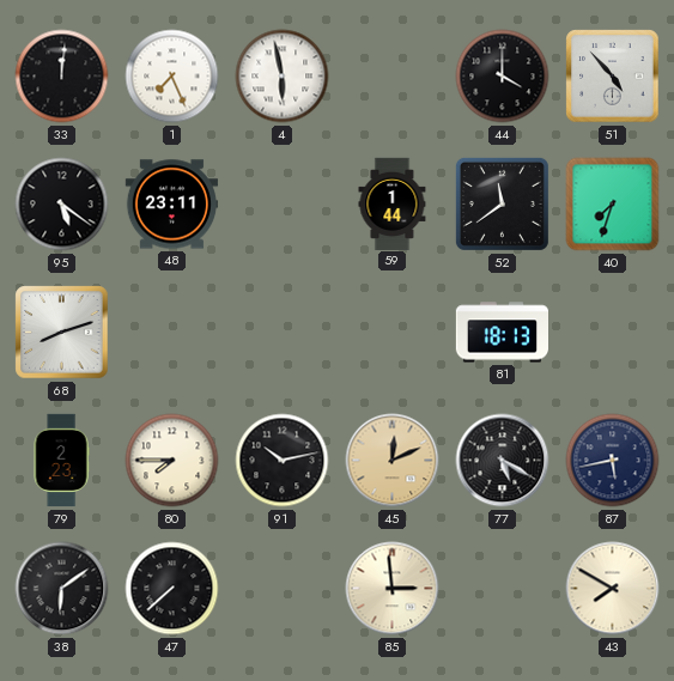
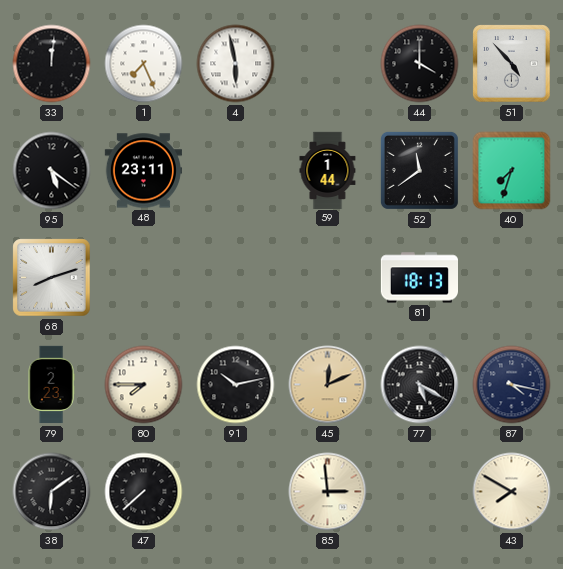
87: 5:43 -> 4:17
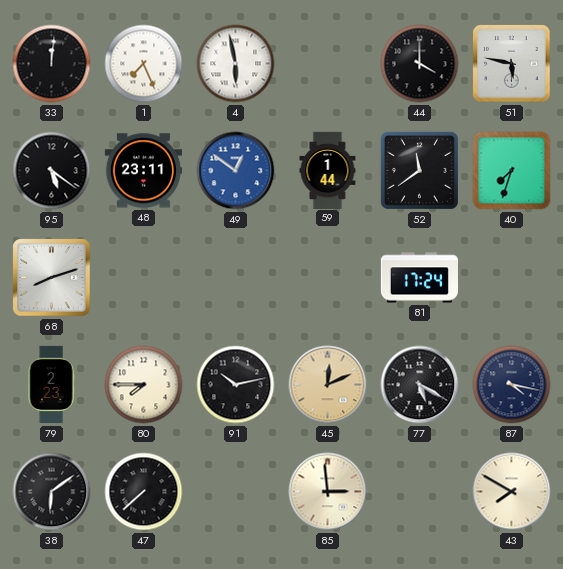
51: 4:53 -> 5:47
49: none -> 12:51
81: 18:13 -> 17:24
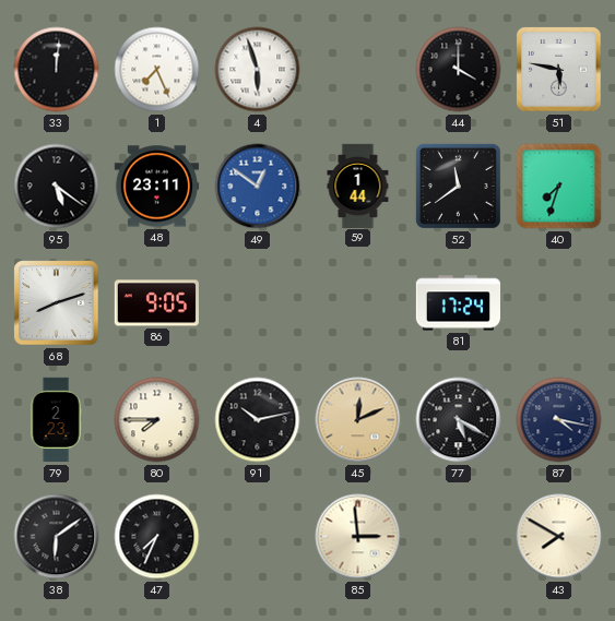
4: 5:58 -> 5:57
86: none -> 9:05
47: 7:38 -> 7:34
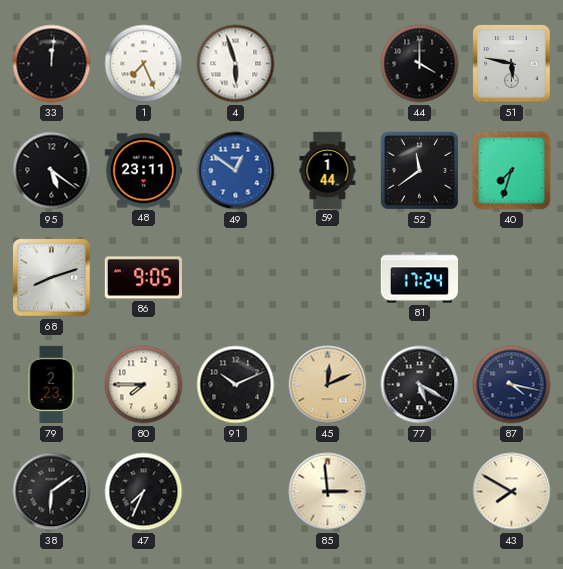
91: 10:13 -> 10:11
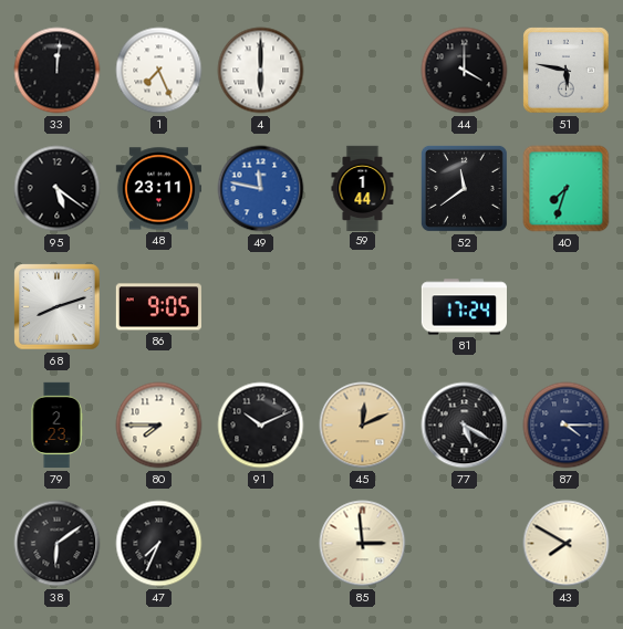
4: 5:57 -> 6:00
49: 12:51 -> 11:47
87: 4:17 -> 4:15
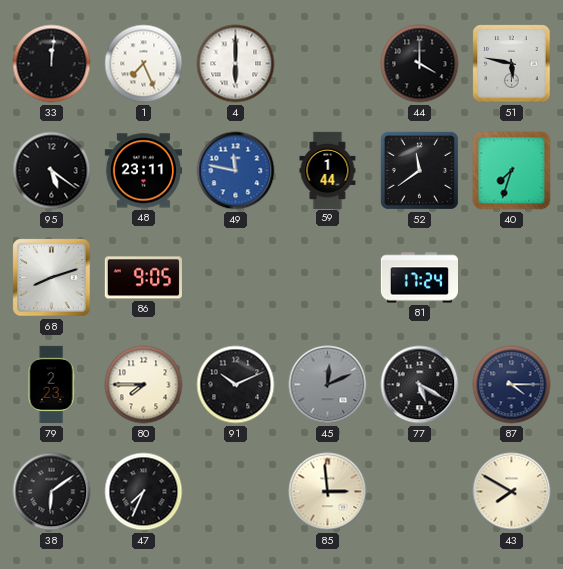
45 dial: champagne -> grey
